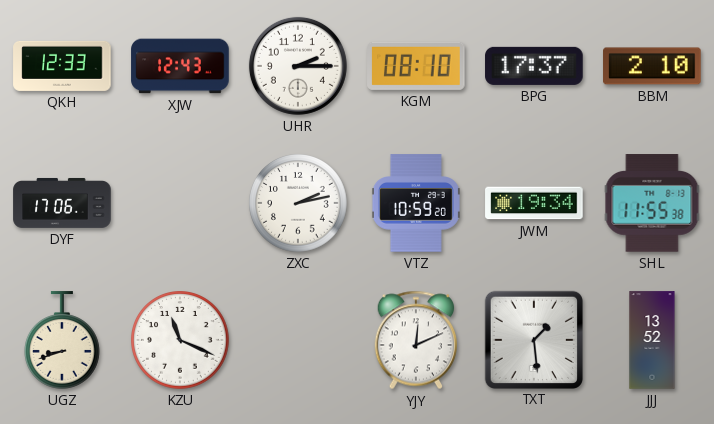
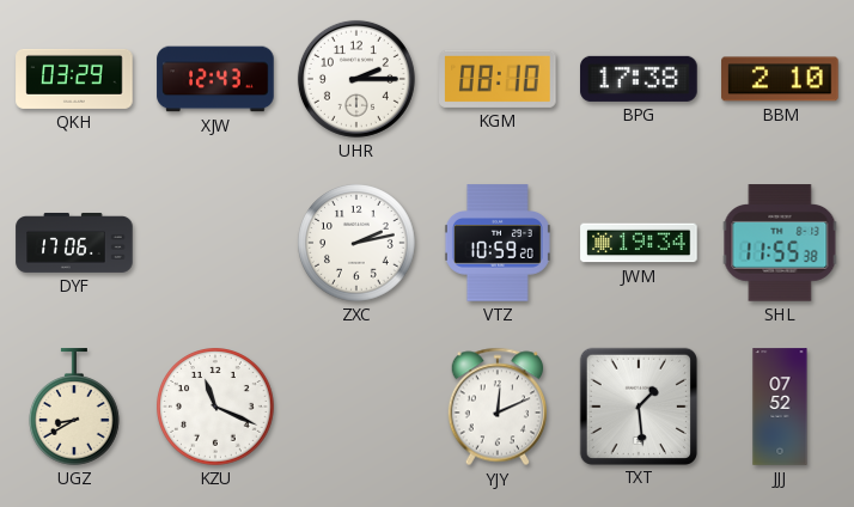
QKH: 12:33 -> 03:29
BPG: 17:37 -> 17:38
UGZ: 8:42 -> 8:40
JJJ: 13:52 -> 07:52
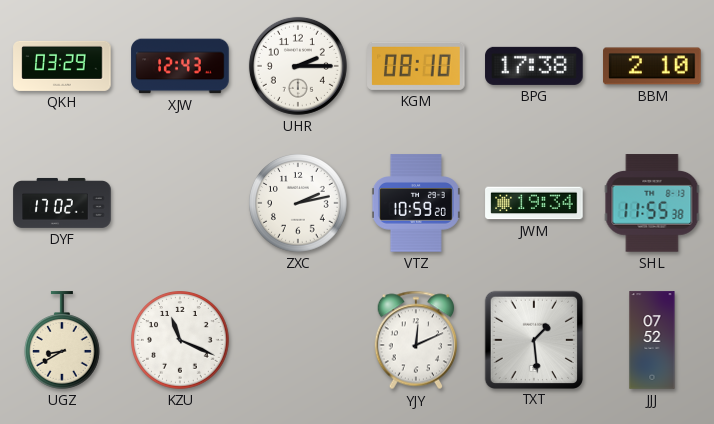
DYF: 17:06 -> 17:02
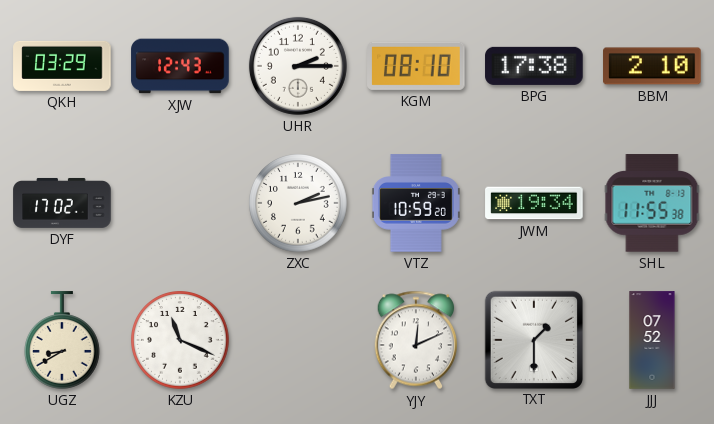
TXT: 1:29 -> 1:30
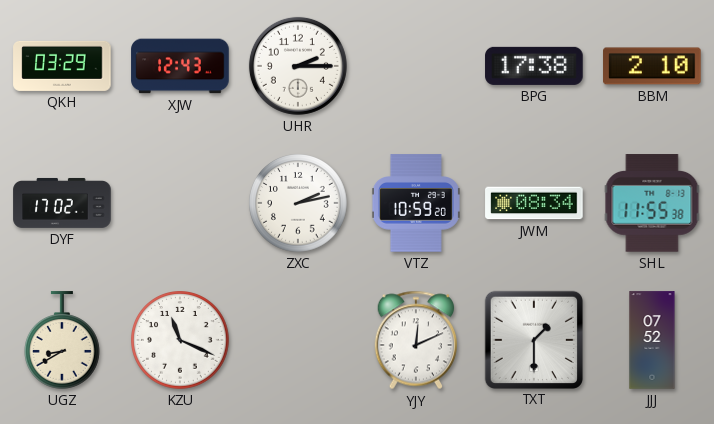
KGM: 08:10 -> none
JWM: 19:34 -> 08:34
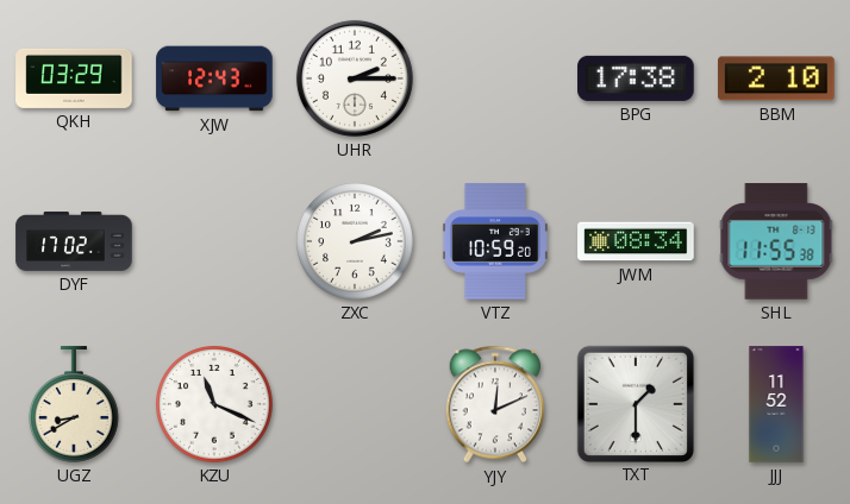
JJJ: 07:52 -> 11:52
